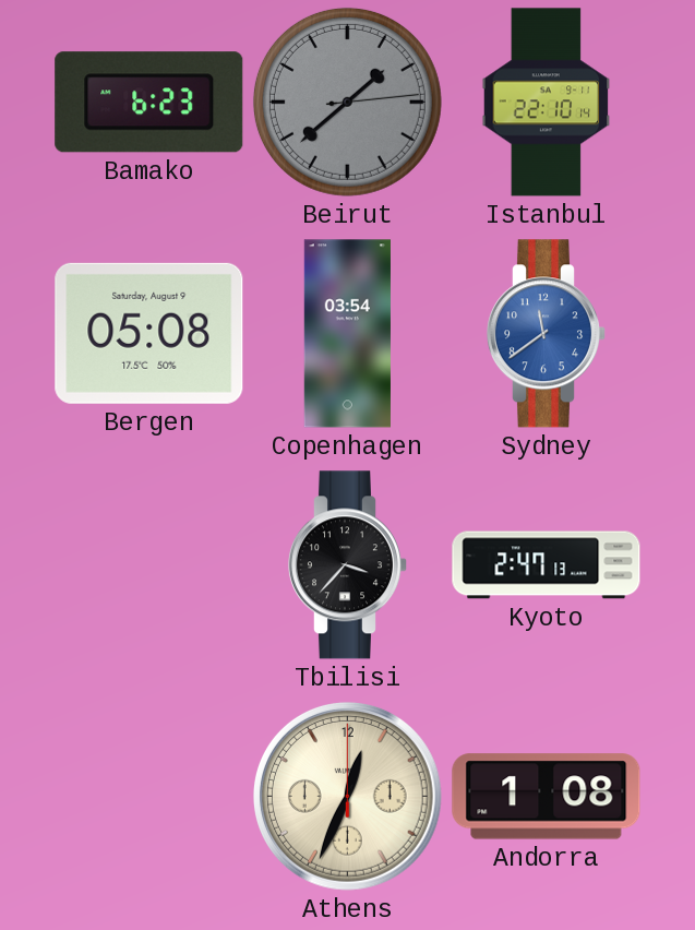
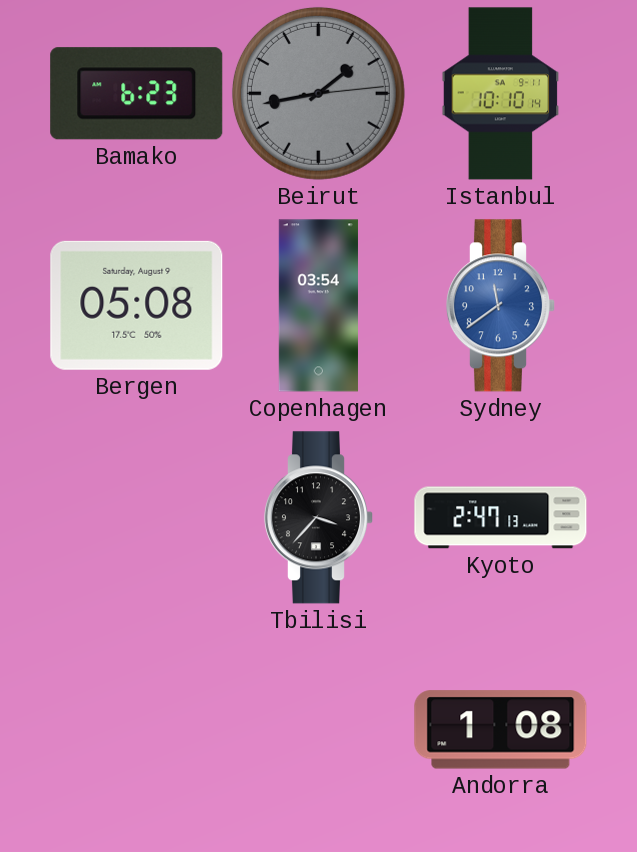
Beirut: 1:38 -> 1:43
Istanbul: 22:10 -> 10:10
Athens: 12:34 -> none
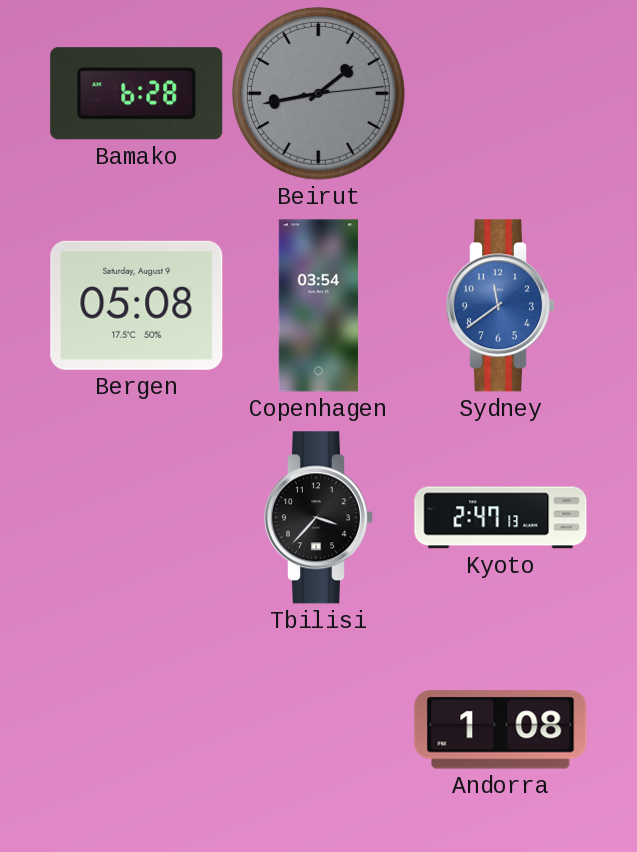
Bamako: 6:23 -> 6:28
Istanbul: 10:10 -> none
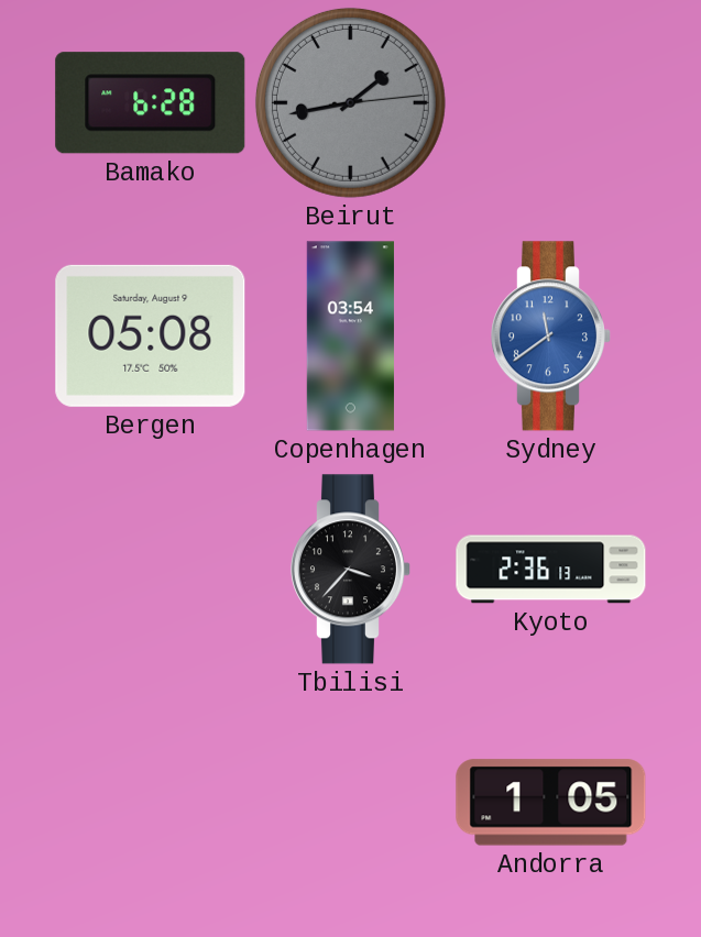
Kyoto: 2:47 -> 2:36
Andorra: 1:08 -> 1:05
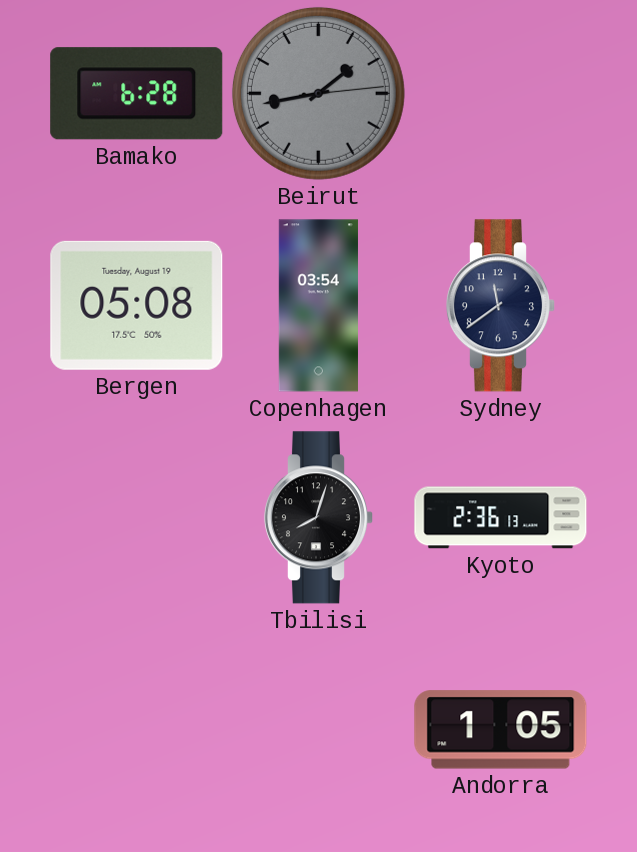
Bergen date: Saturday, August 9 -> Tuesday, August 19
Sydney dial: blue -> navy
Tbilisi: 3:37 -> 8:03
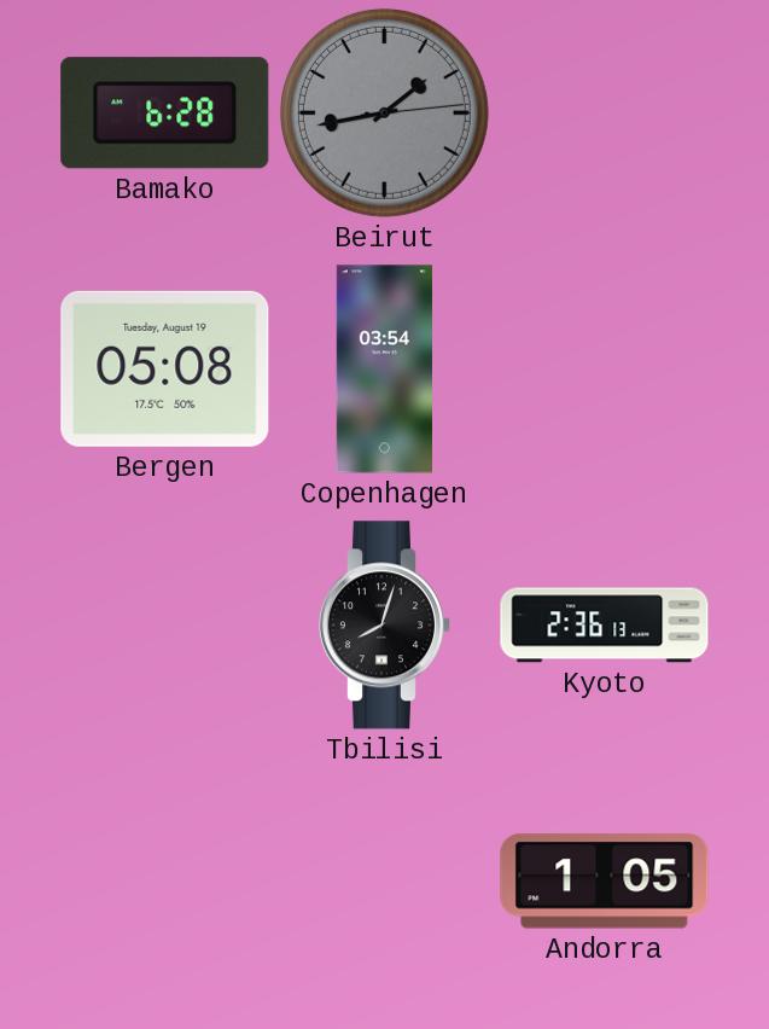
Sydney: 11:39 -> none
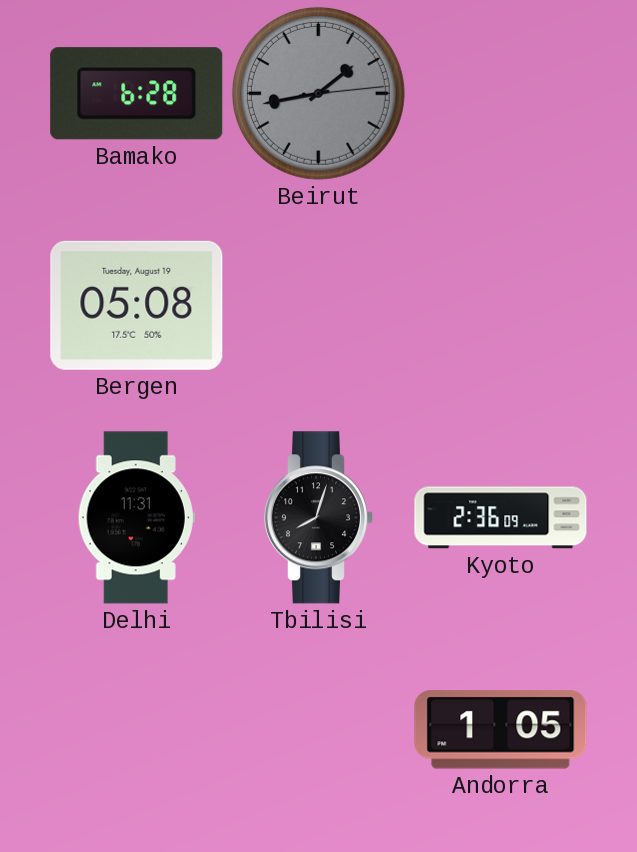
Copenhagen: 03:54 -> none
Delhi: none -> 11:31
Kyoto: 2:36:13 -> 2:36:09
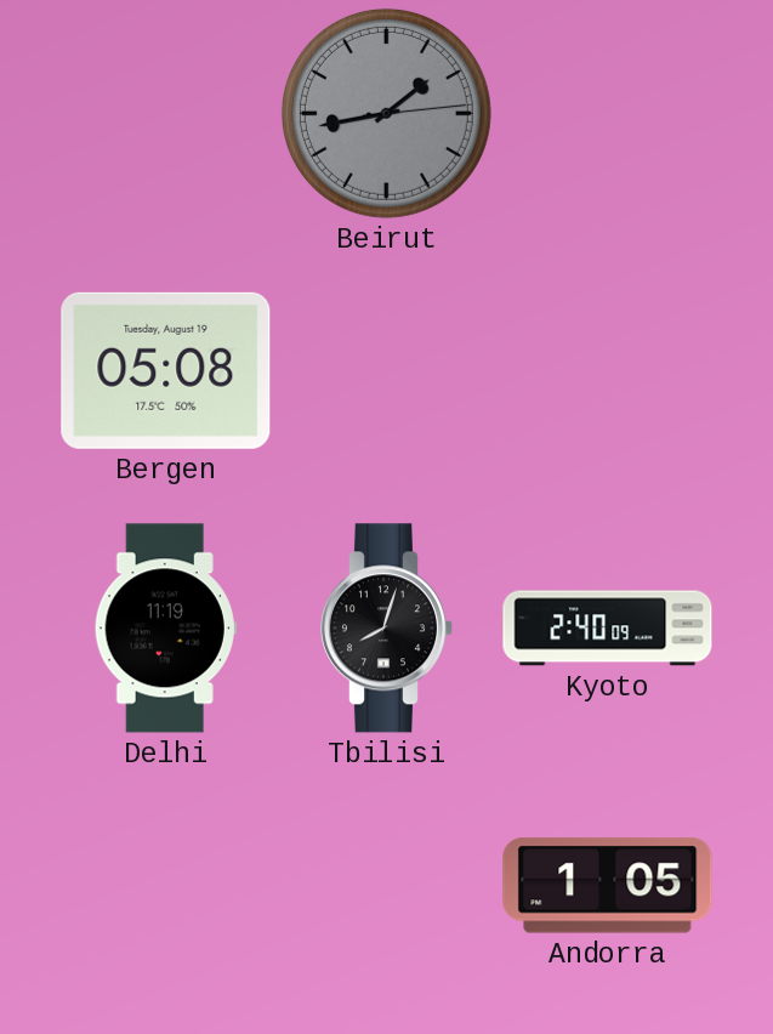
Bamako: 6:28 -> none
Delhi: 11:31 -> 11:19
Kyoto: 2:36 -> 2:40
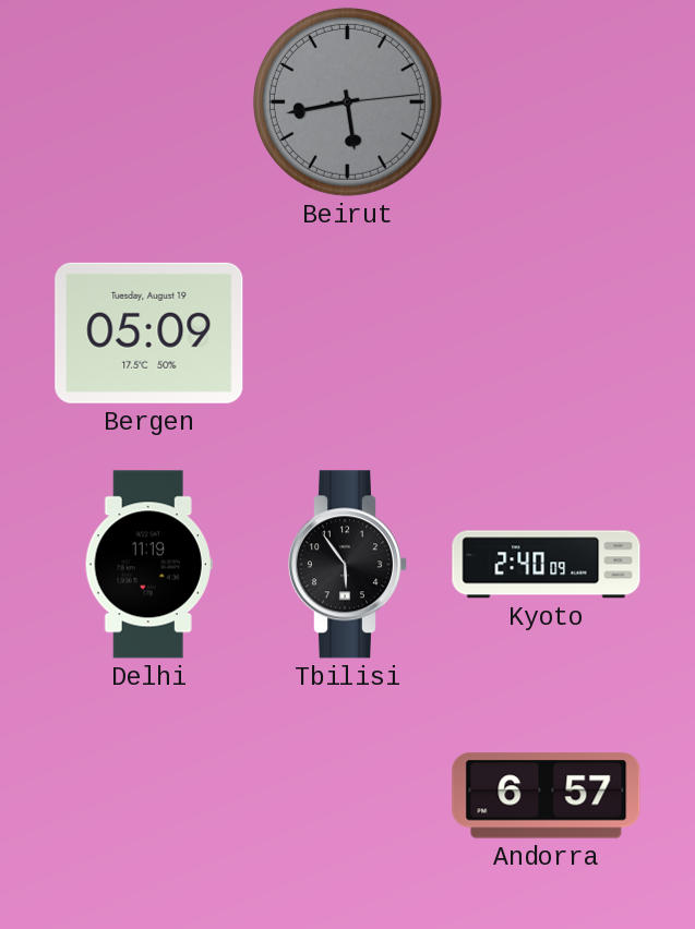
Beirut: 1:43 -> 5:43
Bergen: 05:08 -> 05:09
Tbilisi: 8:03 -> 5:54
Andorra: 1:05 -> 6:57
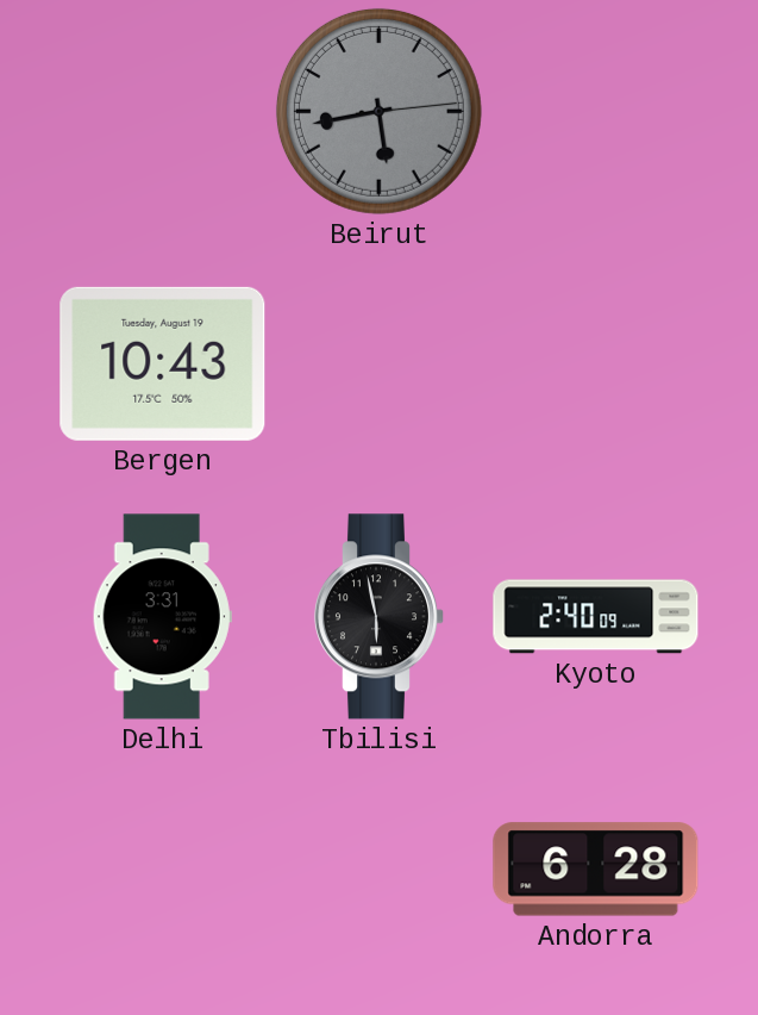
Bergen: 05:09 -> 10:43
Delhi: 11:19 -> 3:31
Tbilisi: 5:54 -> 5:58
Andorra: 6:57 -> 6:28
